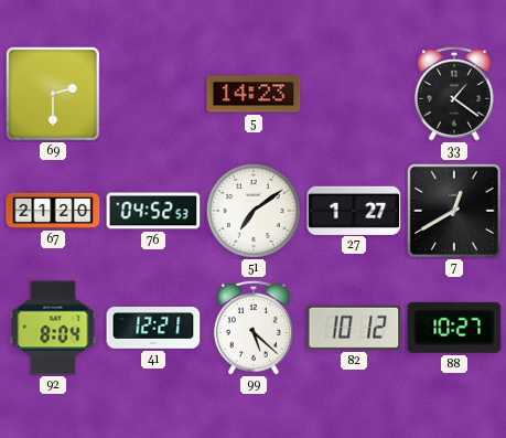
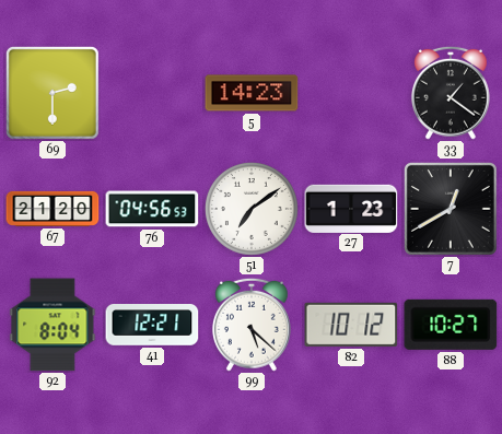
76: 04:52 -> 04:56
27: 1:27 -> 1:23
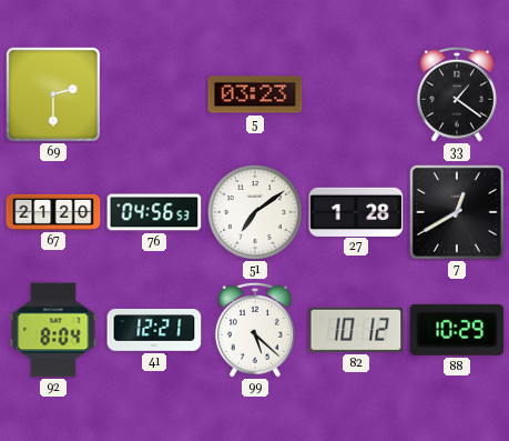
5: 14:23 -> 03:23
27: 1:23 -> 1:28
88: 10:27 -> 10:29
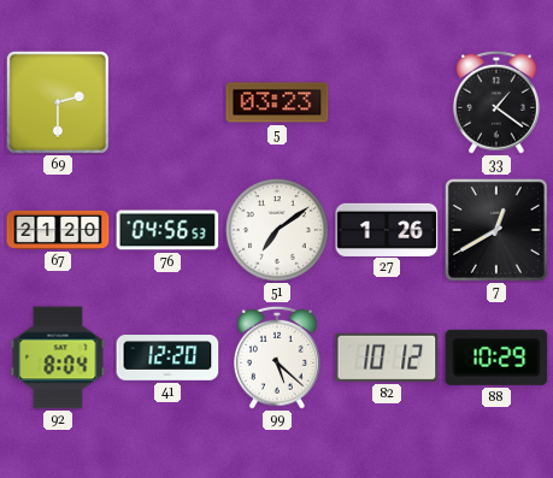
27: 1:28 -> 1:26
41: 12:21 -> 12:20
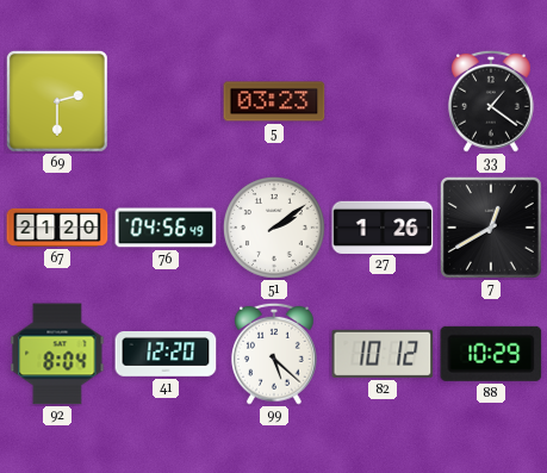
76: 04:56:53 -> 04:56:49
51: 7:09 -> 2:09
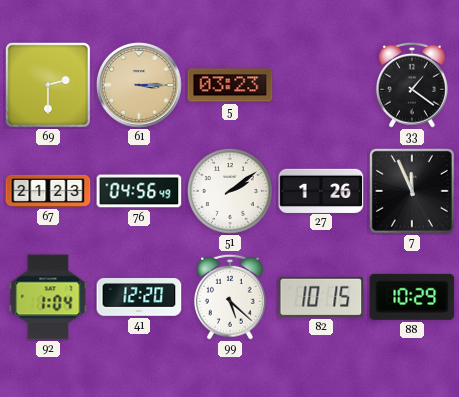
61: none -> 3:15
67: 21:20 -> 21:23
7: 12:40 -> 11:56
92: 8:04 -> 1:04
82: 10:12 -> 10:15
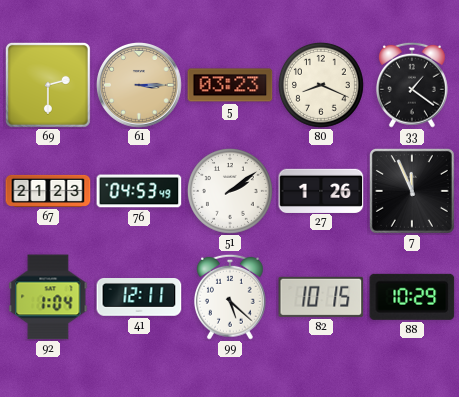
80: none -> 8:19
76: 04:56 -> 04:53
41: 12:20 -> 12:11
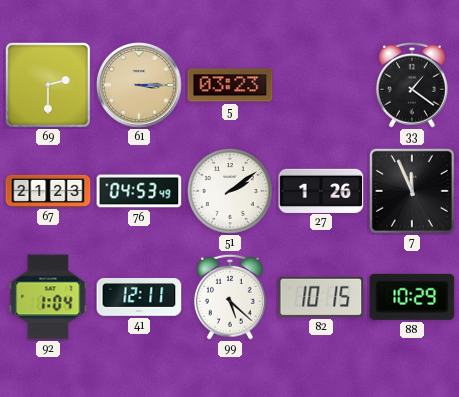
80: 8:19 -> none
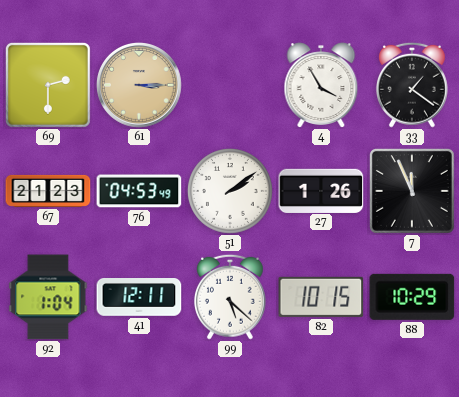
5: 03:23 -> none
4: none -> 3:55
